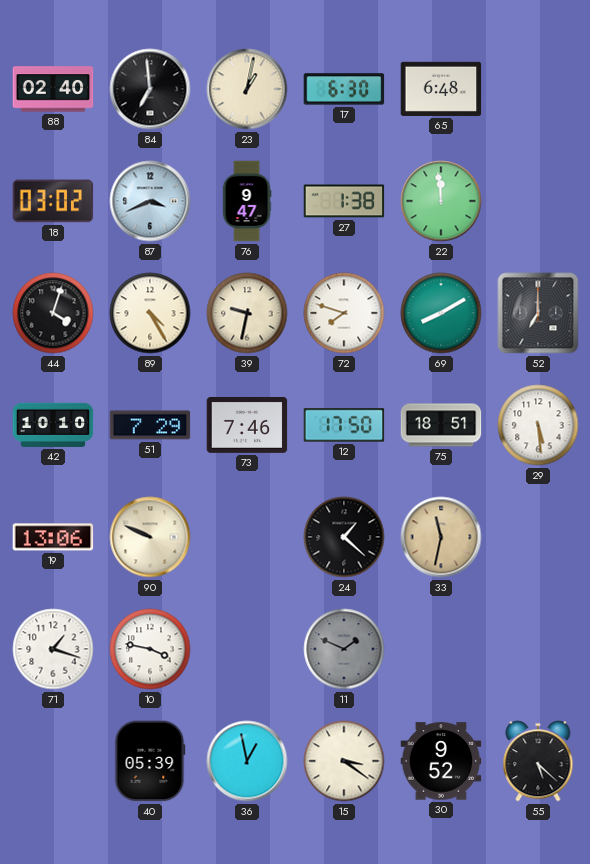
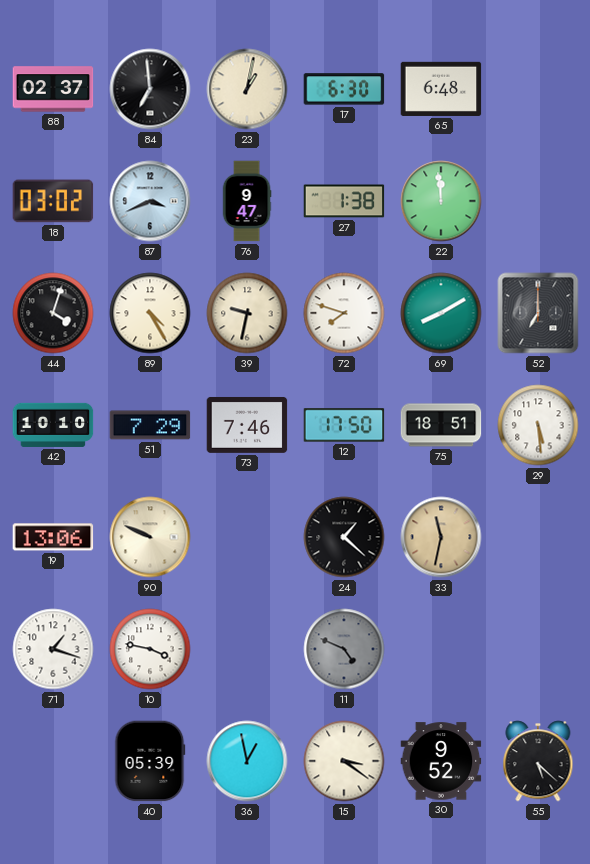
88: 02:40 -> 02:37
11: 1:49 -> 4:49
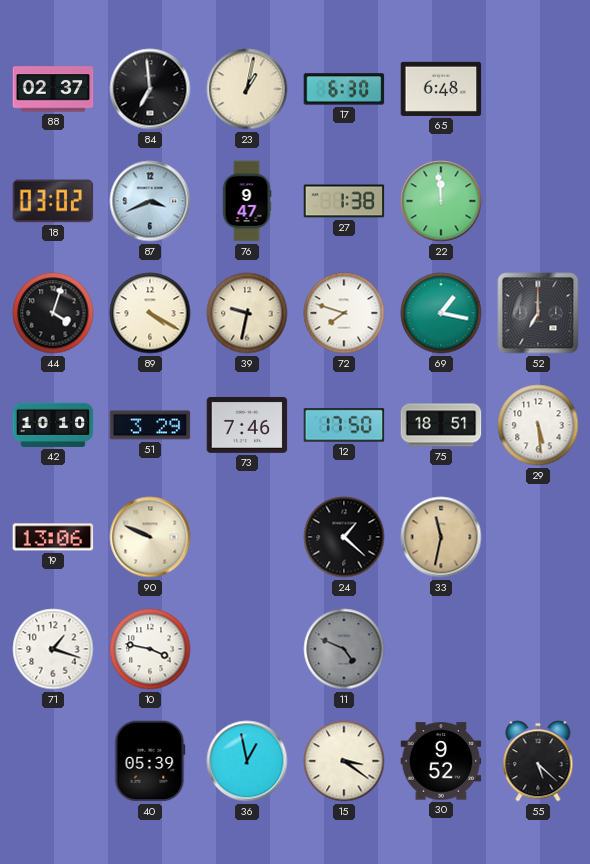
89: 4:25 -> 4:20
69: 8:10 -> 1:17
51: 7:29 -> 3:29
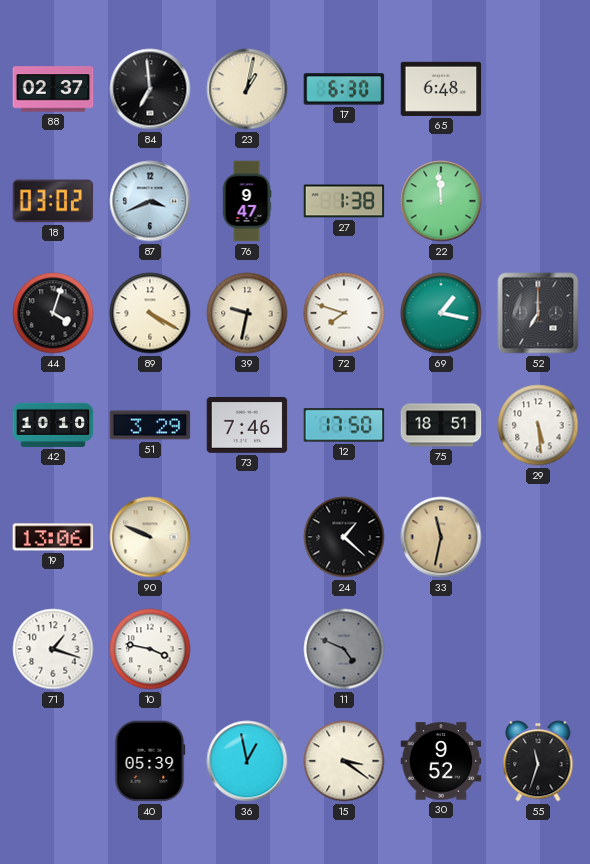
55: 5:22 -> 11:33
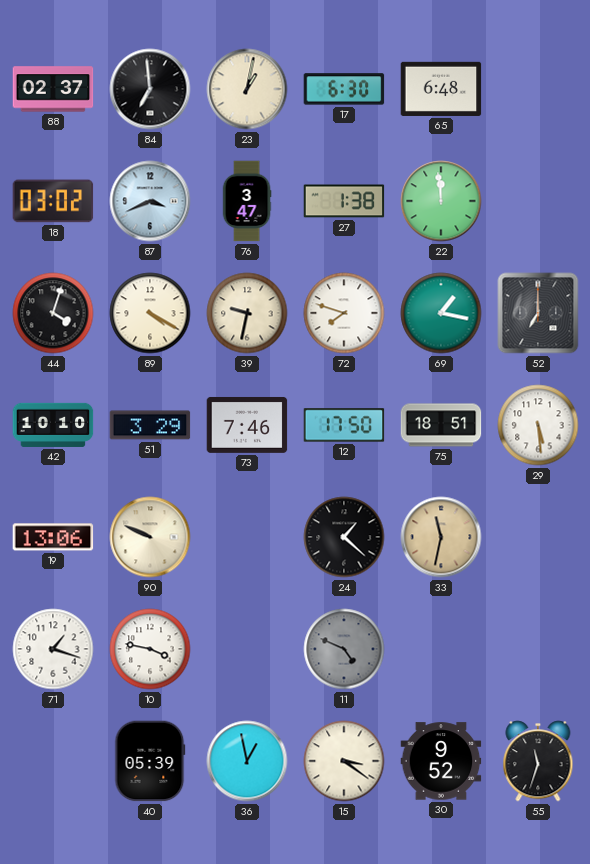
76: 9:47 -> 3:47
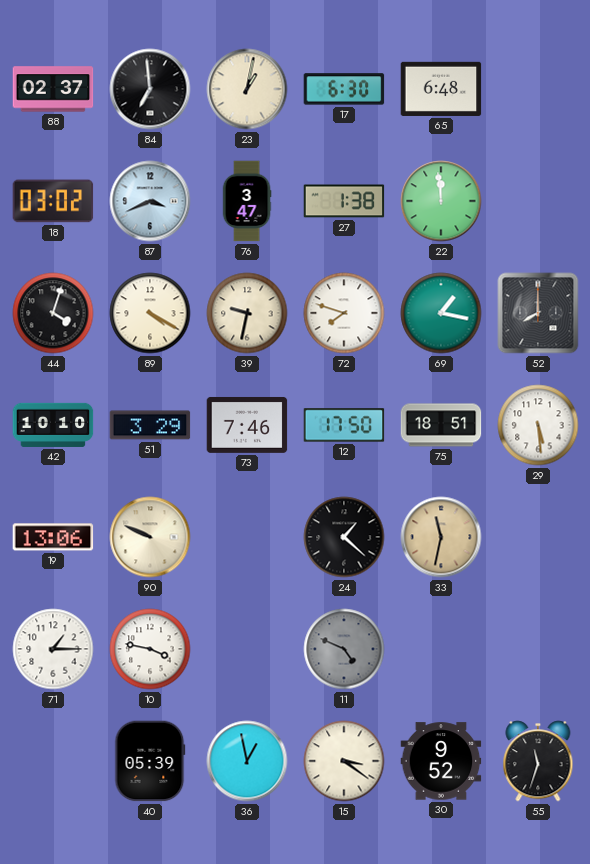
52: 7:00 -> 8:00
71: 1:18 -> 1:15
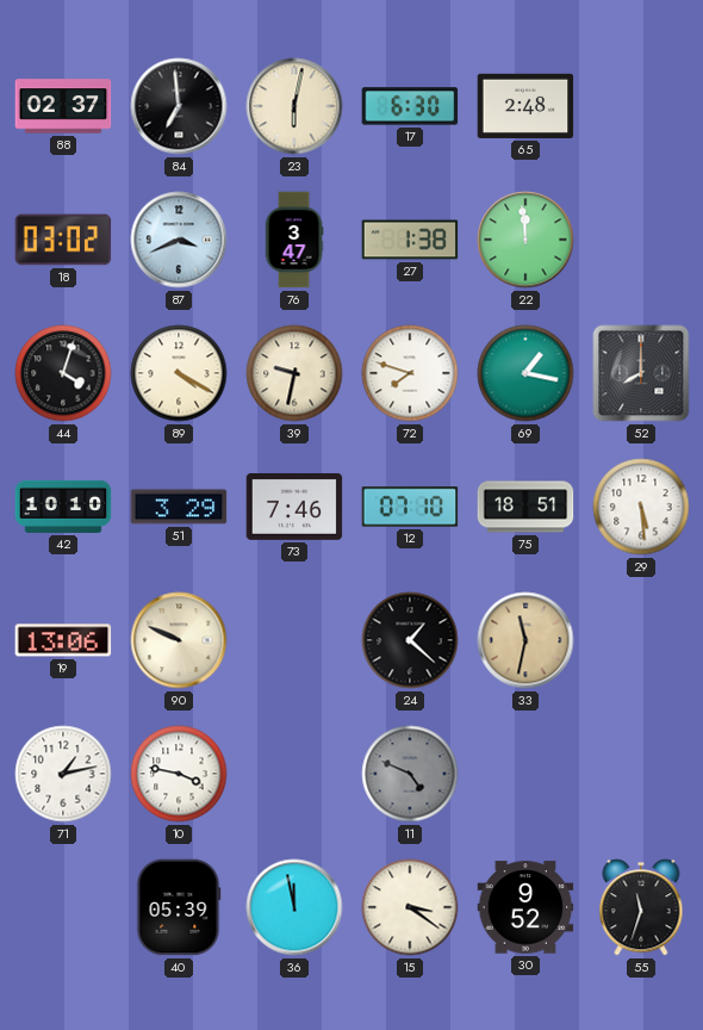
23: 1:02 -> 6:02
65: 6:48 -> 2:48
12: 17:50 -> 07:10
71: 1:15 -> 1:13
36: 12:58 -> 11:58
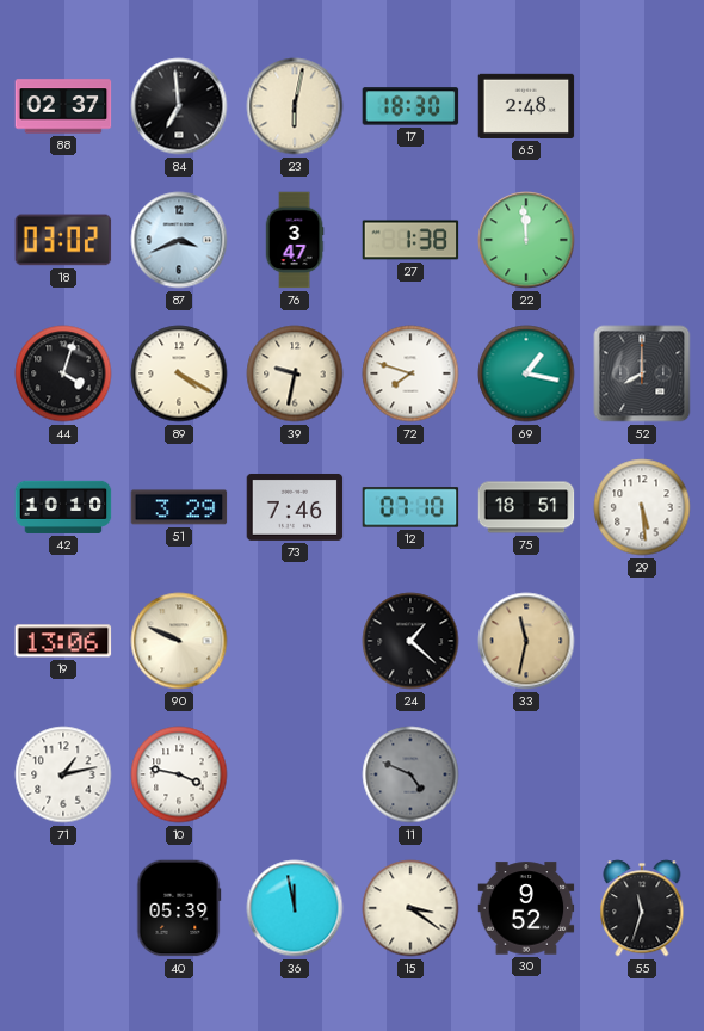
17: 6:30 -> 18:30
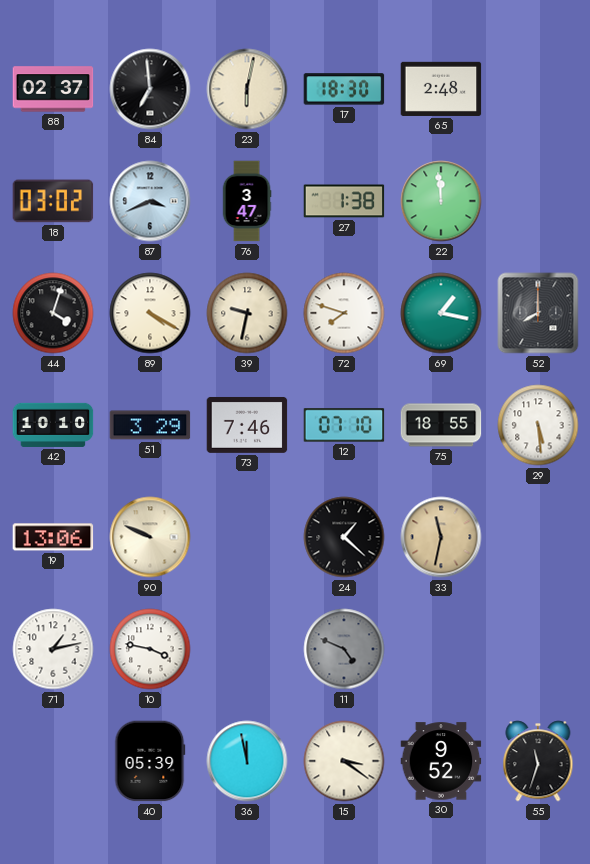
75: 18:51 -> 18:55
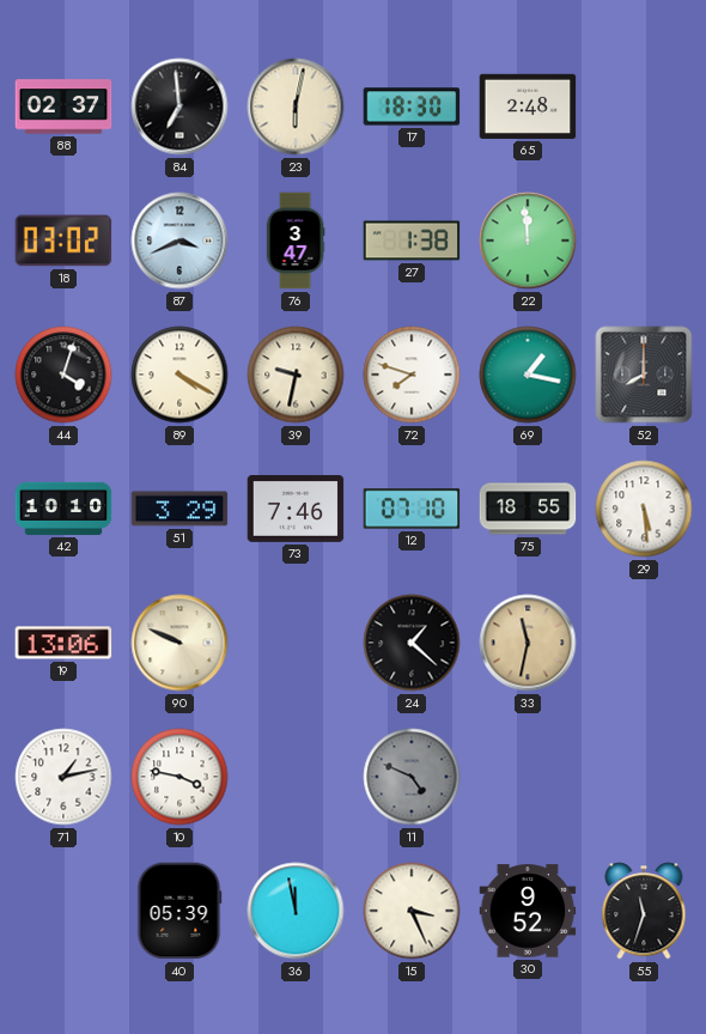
15: 3:21 -> 3:26
